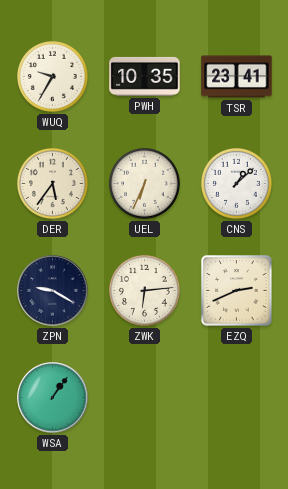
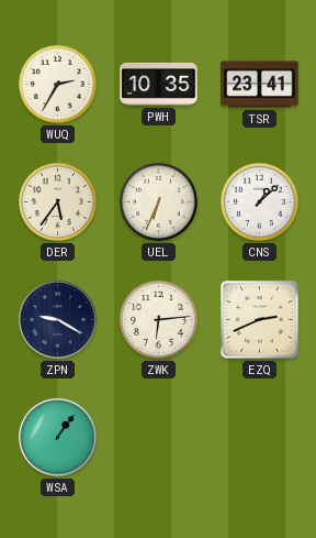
WUQ: 9:35 -> 2:35
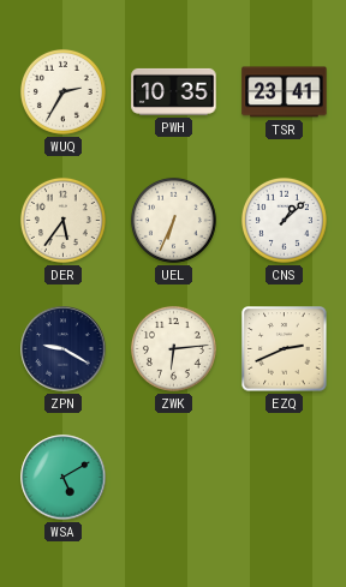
WSA: 1:06 -> 5:10
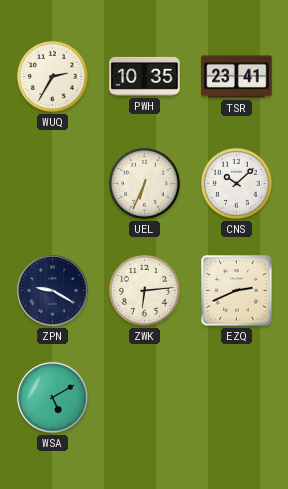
DER: 5:36 -> none
CNS: 1:08 -> 10:08
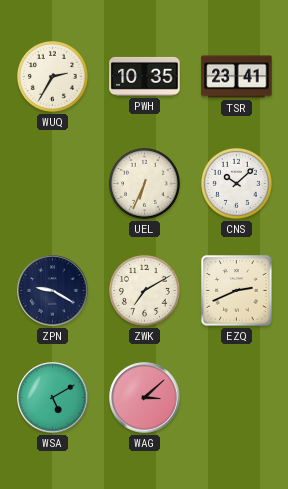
ZWK: 6:14 -> 7:10
WAG: none -> 3:08
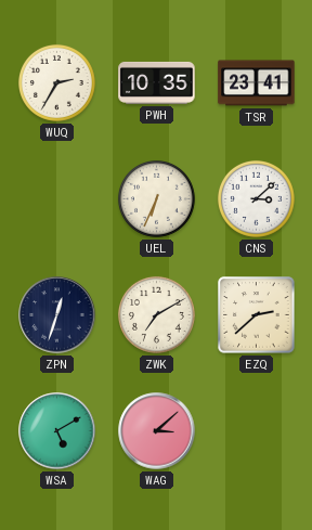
CNS: 10:08 -> 3:08
ZPN: 9:20 -> 12:33
EZQ: 2:41 -> 2:38
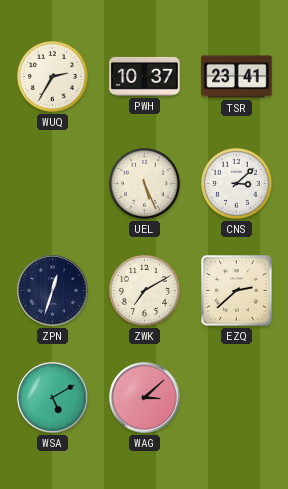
PWH: 10:35 -> 10:37
UEL: 6:34 -> 5:26
